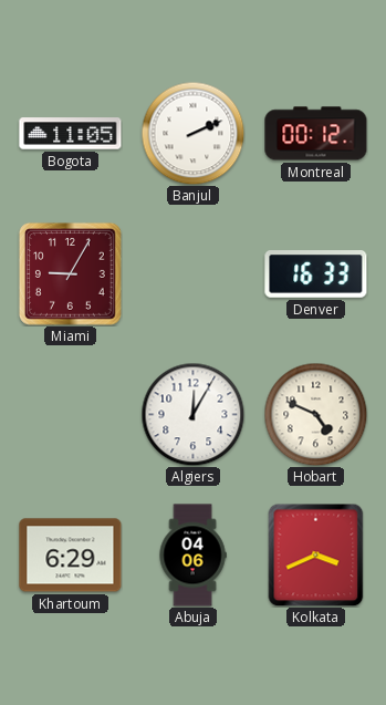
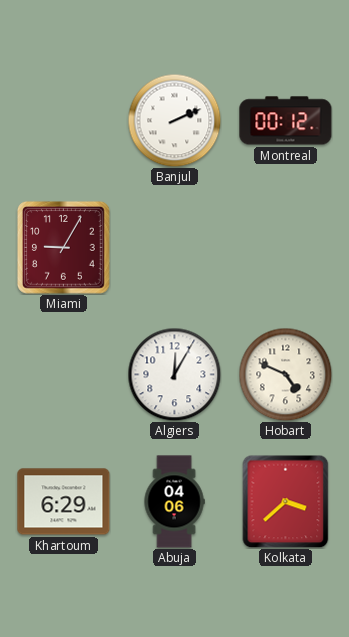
Bogota: 11:05 -> none
Denver: 16:33 -> none
Kolkata: 3:41 -> 3:38
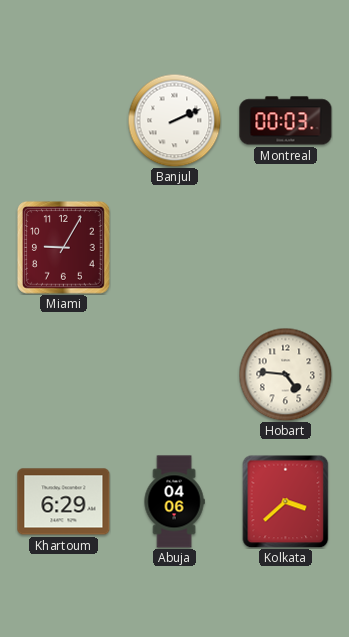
Montreal: 00:12 -> 00:03
Algiers: 12:05 -> none
Hobart: 4:49 -> 4:46
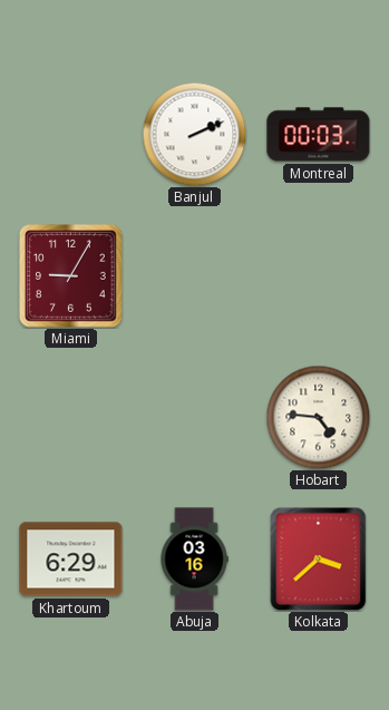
Abuja: 04:06 -> 03:16
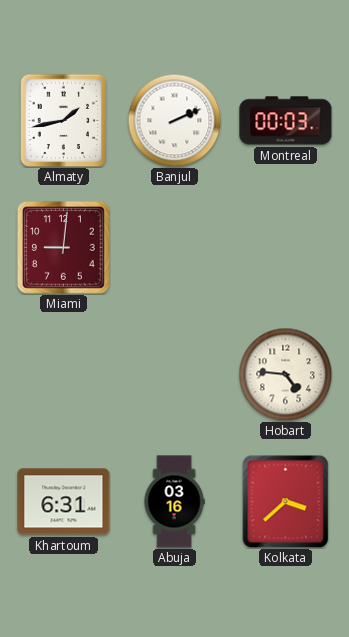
Almaty: none -> 1:43
Miami: 9:05 -> 9:01
Khartoum: 6:29 -> 6:31
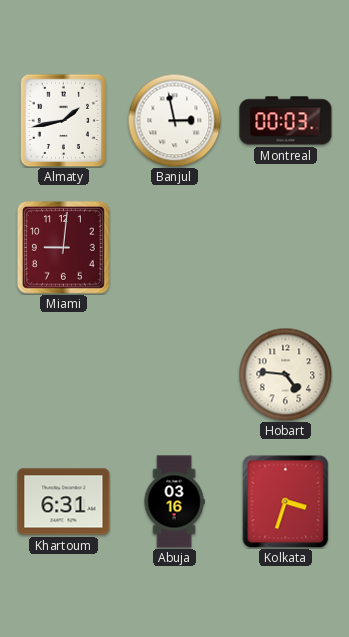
Banjul: 2:11 -> 2:58
Kolkata: 3:38 -> 3:33
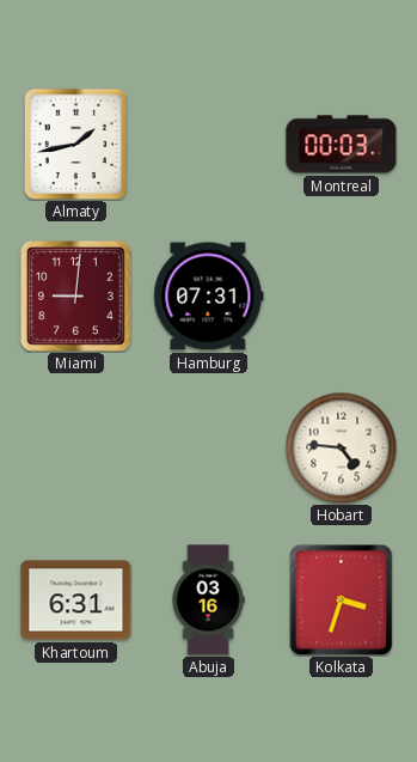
Banjul: 2:58 -> none
Hamburg: none -> 07:31
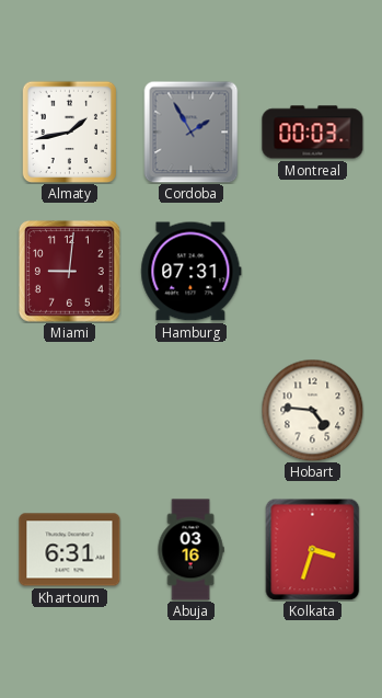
Cordoba: none -> 1:55
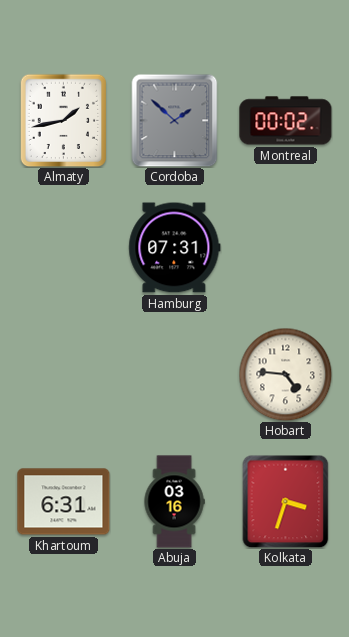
Cordoba: 1:55 -> 1:52
Montreal: 00:03 -> 00:02
Miami: 9:01 -> none
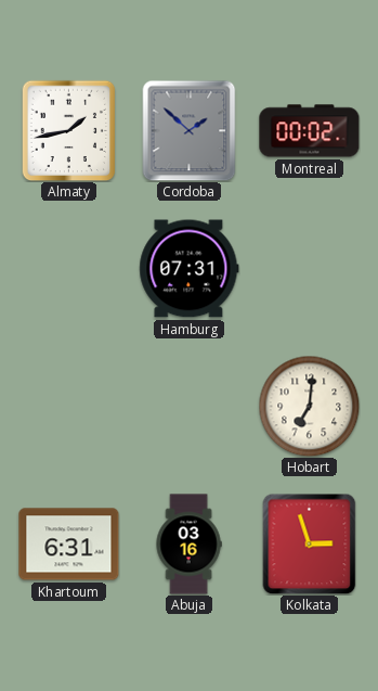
Hobart: 4:46 -> 7:01
Kolkata: 3:33 -> 2:57
